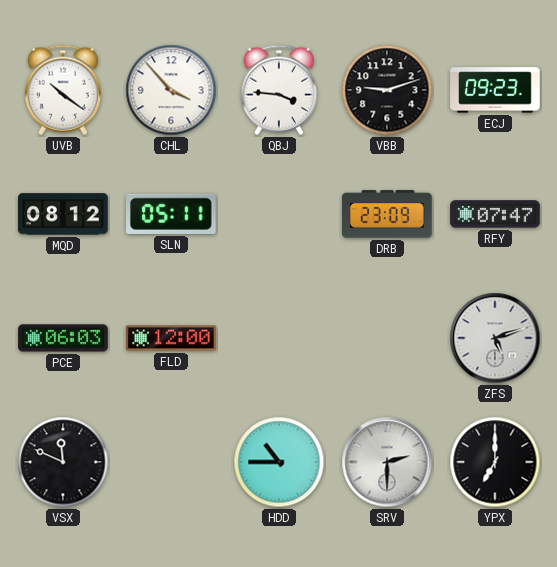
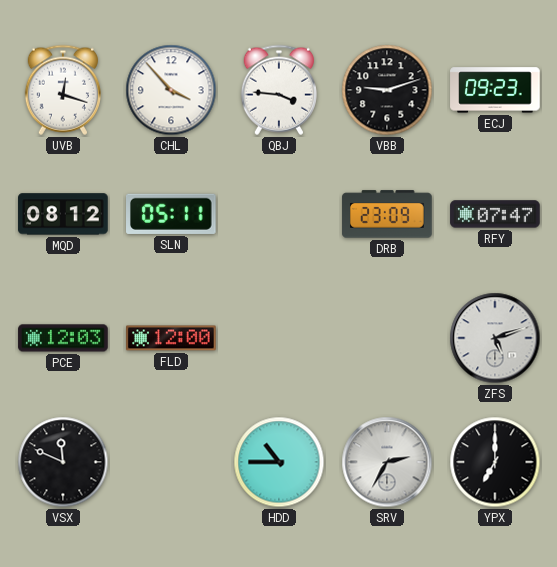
UVB: 10:21 -> 12:18
PCE: 06:03 -> 12:03
SRV: 2:30 -> 2:35
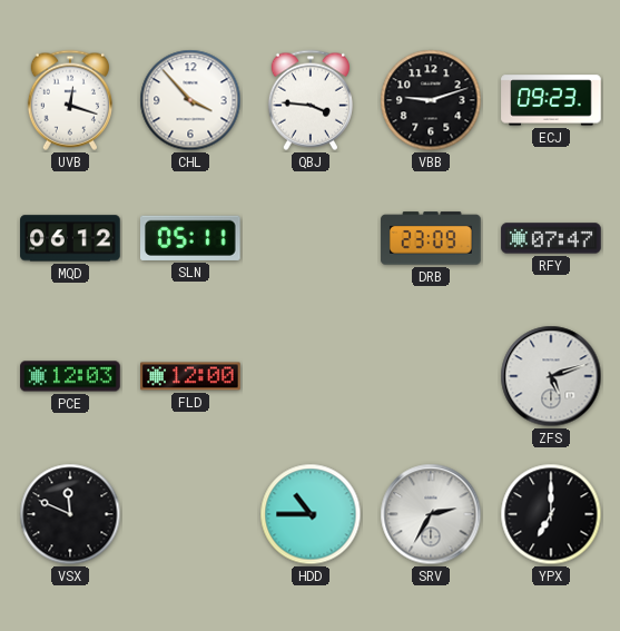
MQD: 08:12 -> 06:12
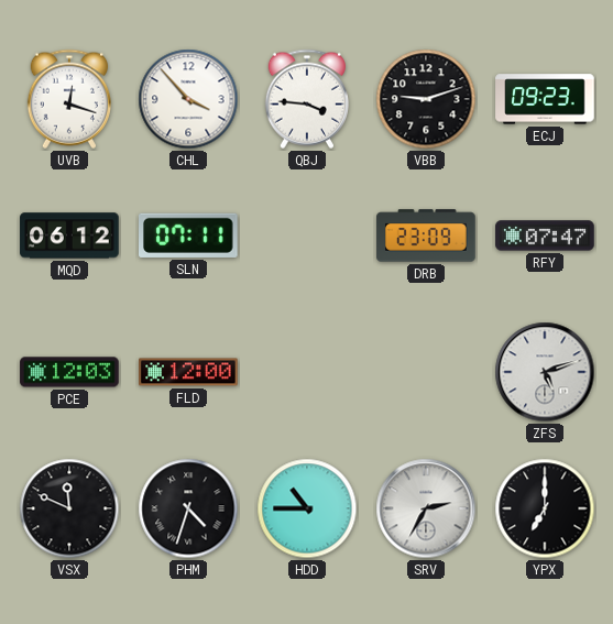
SLN: 05:11 -> 07:11
PHM: none -> 4:33
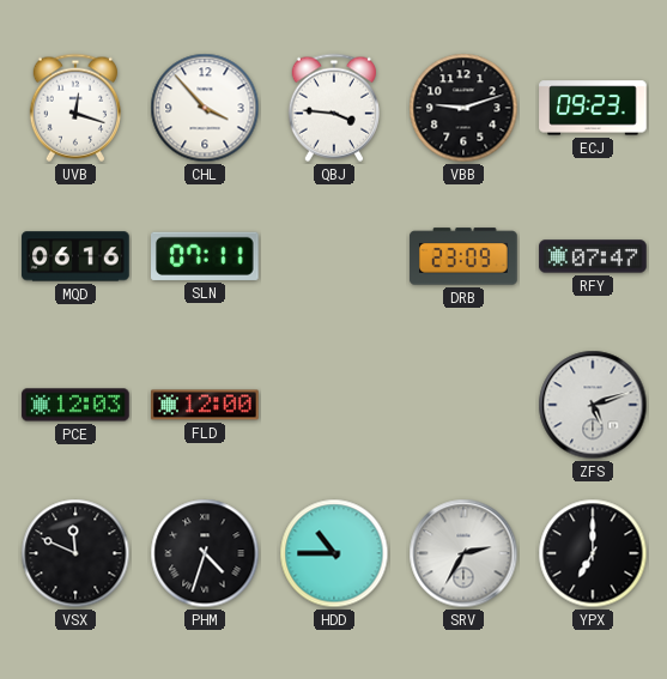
MQD: 06:12 -> 06:16
